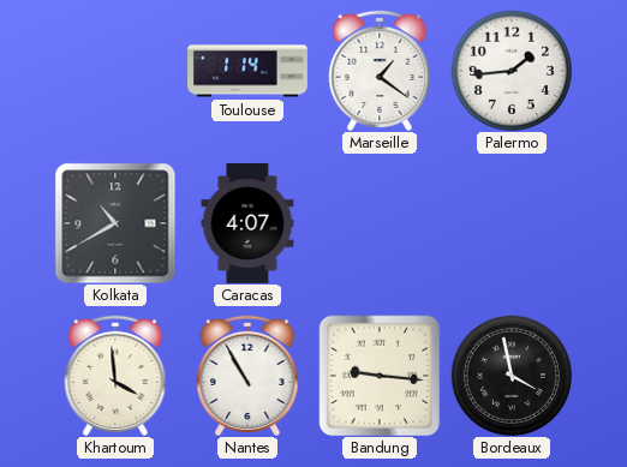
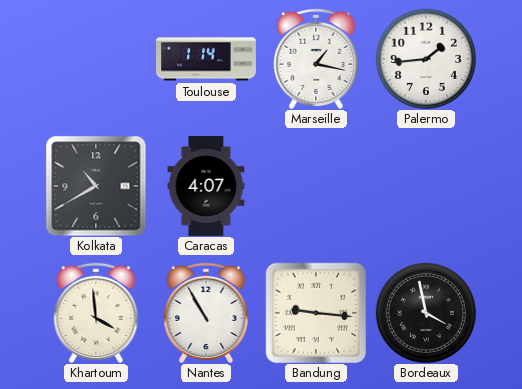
Marseille: 1:21 -> 1:17
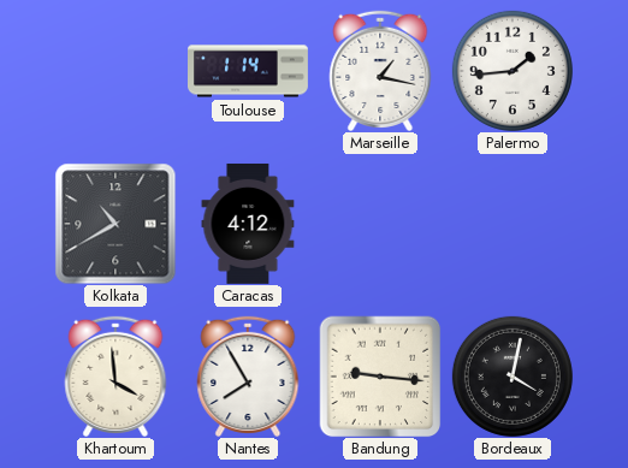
Caracas: 4:07 -> 4:12
Nantes: 10:55 -> 7:55
Bordeaux: 3:58 -> 4:02
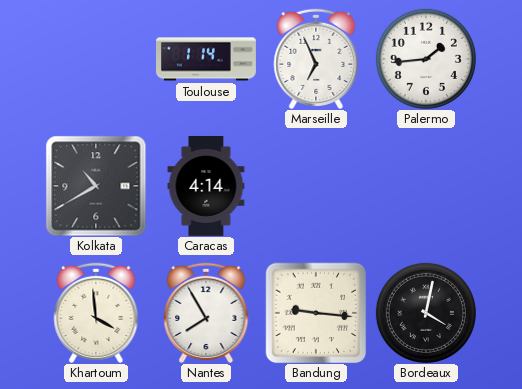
Marseille: 1:17 -> 6:56
Caracas: 4:12 -> 4:14
